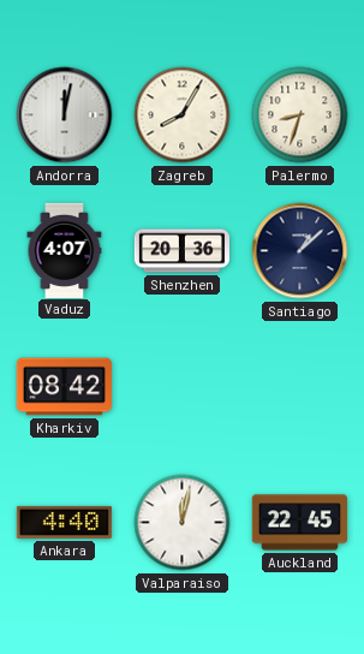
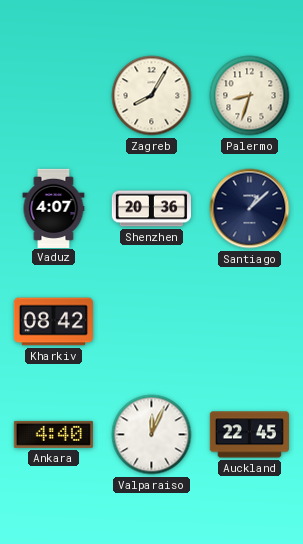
Andorra: 12:02 -> none
Valparaiso: 12:02 -> 12:04
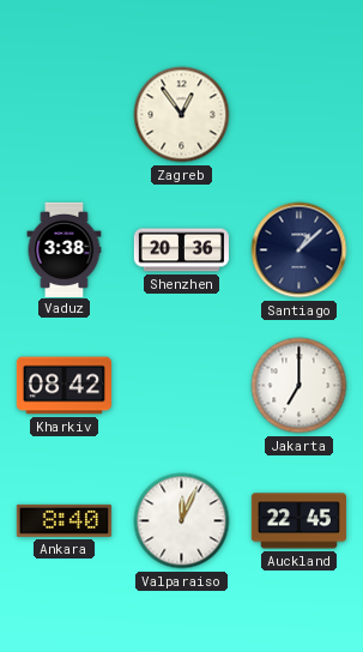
Zagreb: 8:05 -> 12:54
Palermo: 8:33 -> none
Vaduz: 4:07 -> 3:38
Jakarta: none -> 7:00
Ankara: 4:40 -> 8:40
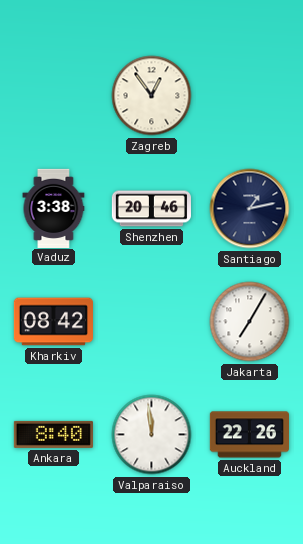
Shenzhen: 20:36 -> 20:46
Santiago: 1:08 -> 1:13
Jakarta: 7:00 -> 7:05
Valparaiso: 12:04 -> 11:59
Auckland: 22:45 -> 22:26
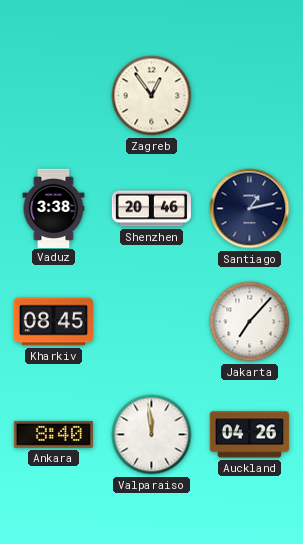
Kharkiv: 08:42 -> 08:45
Jakarta: 7:05 -> 7:07
Auckland: 22:26 -> 04:26
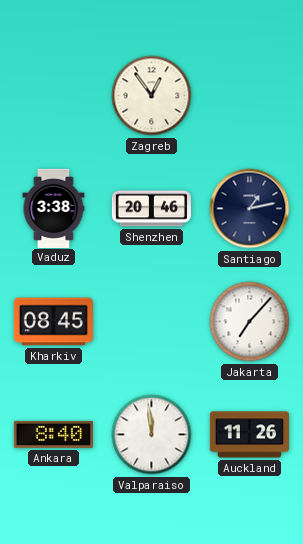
Auckland: 04:26 -> 11:26
